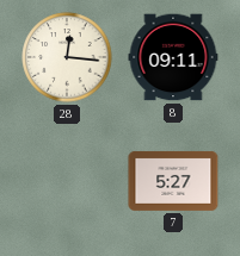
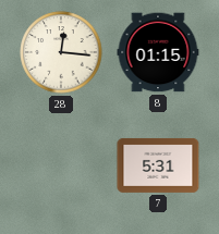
8: 09:11 -> 01:15
7: 5:27 -> 5:31
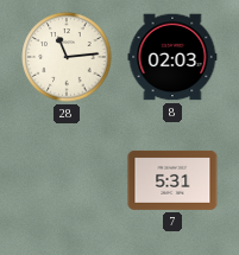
28: 12:16 -> 11:14
8: 01:15 -> 02:03
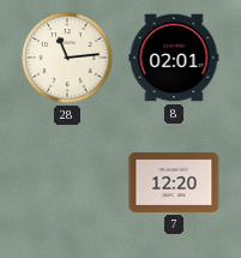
8: 02:03 -> 02:01
7: 5:31 -> 12:20
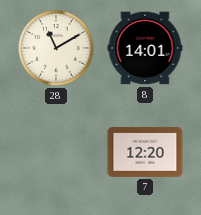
28: 11:14 -> 11:10
8: 02:01 -> 14:01
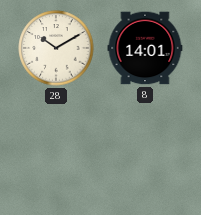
28: 11:10 -> 10:10
7: 12:20 -> none
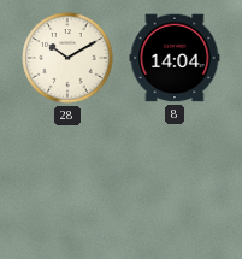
8: 14:01 -> 14:04
